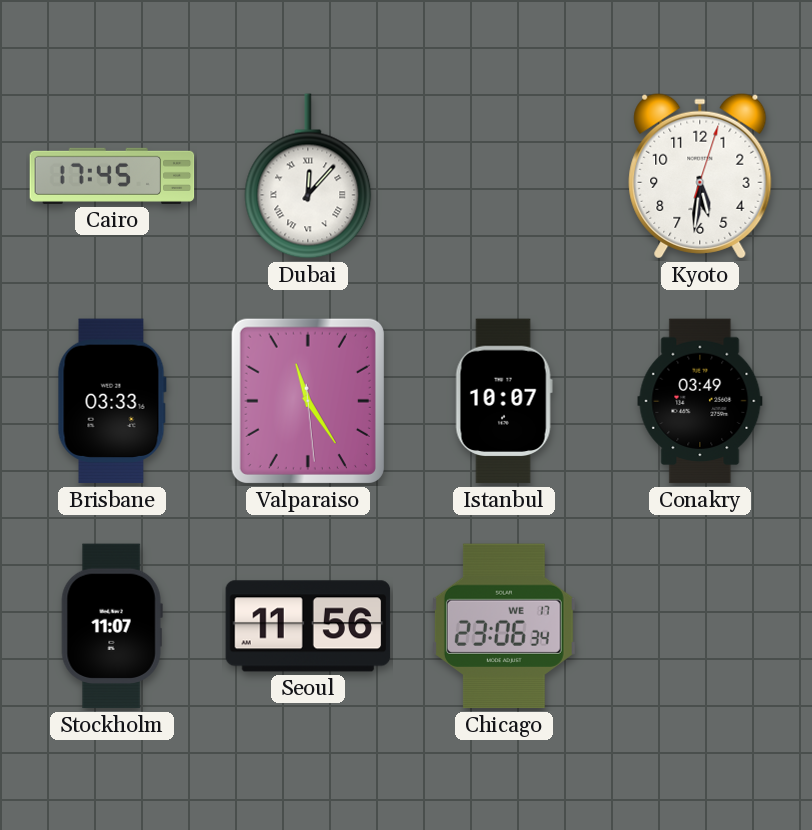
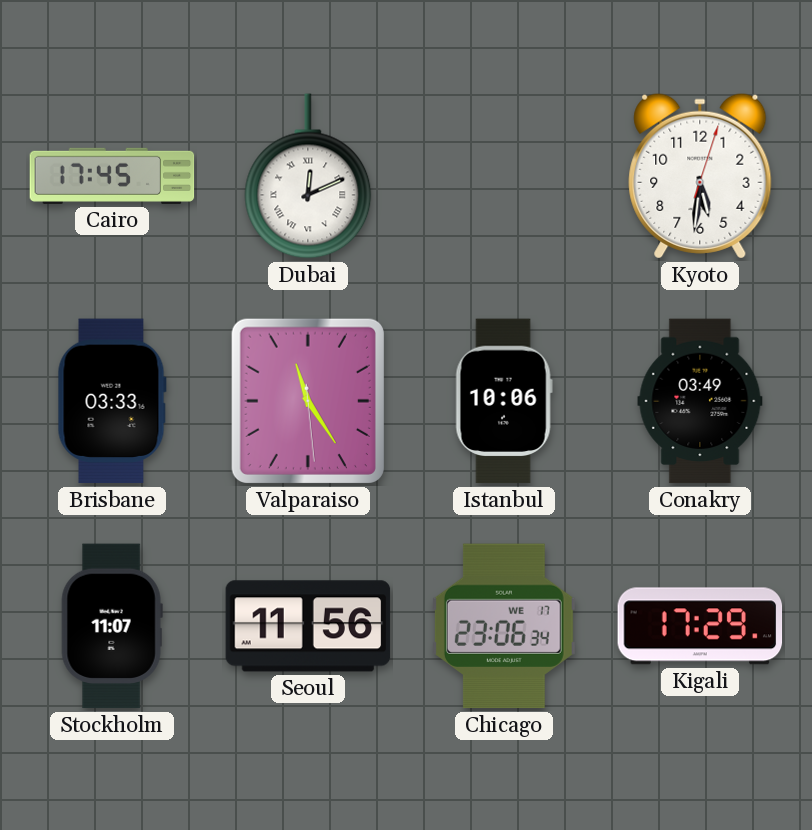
Dubai: 12:07 -> 12:11
Istanbul: 10:07 -> 10:06
Kigali: none -> 17:29
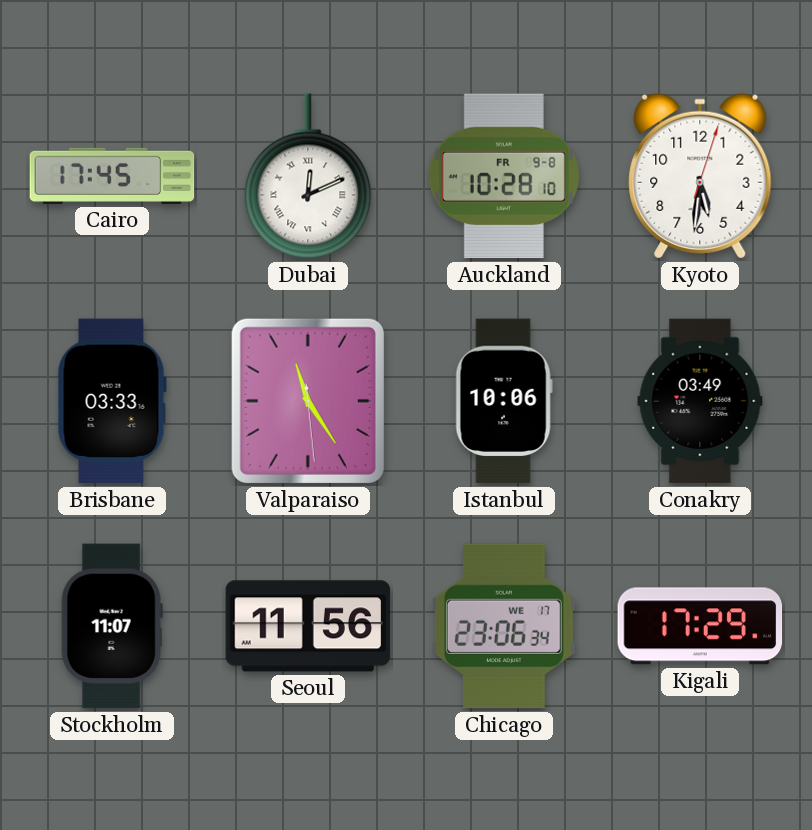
Auckland: none -> 10:28
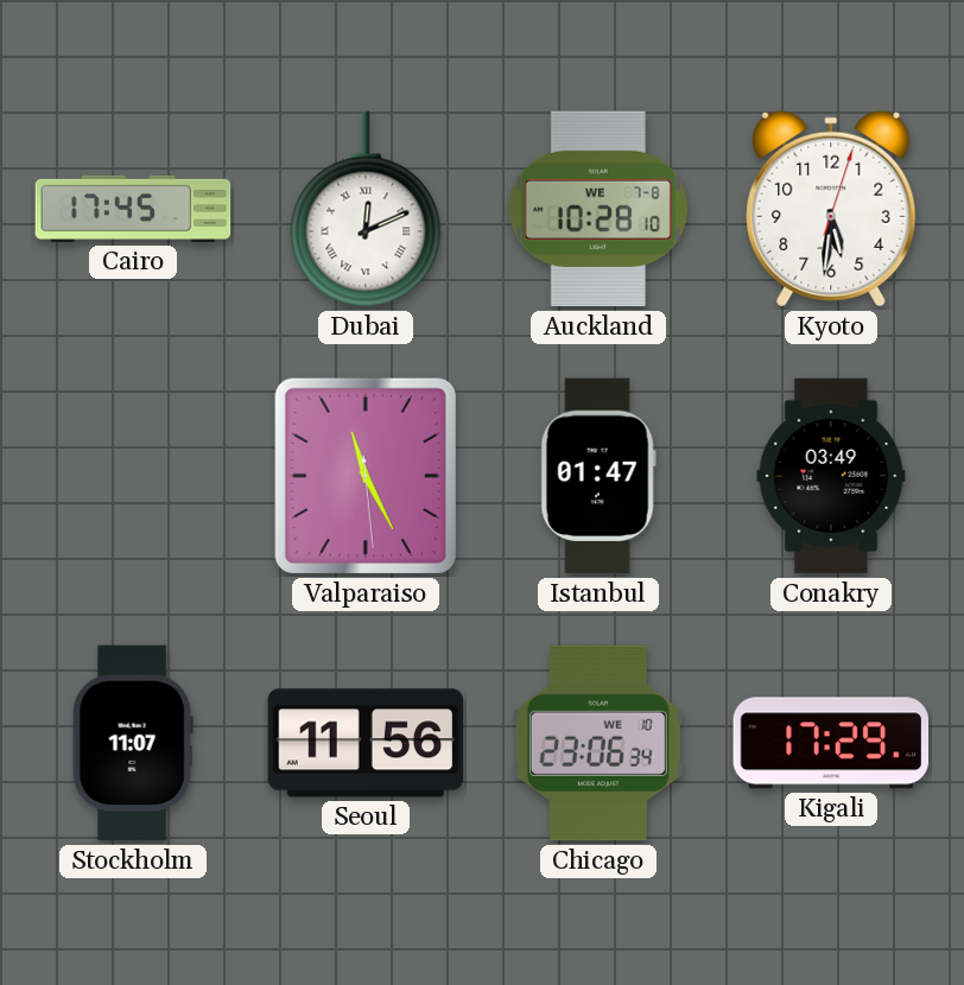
Auckland date: FR 9-8 -> WE 7-8
Brisbane: 03:33 -> none
Valparaiso: 11:24 -> 11:25
Istanbul: 10:06 -> 01:47
Chicago date: WE 17 -> WE 10
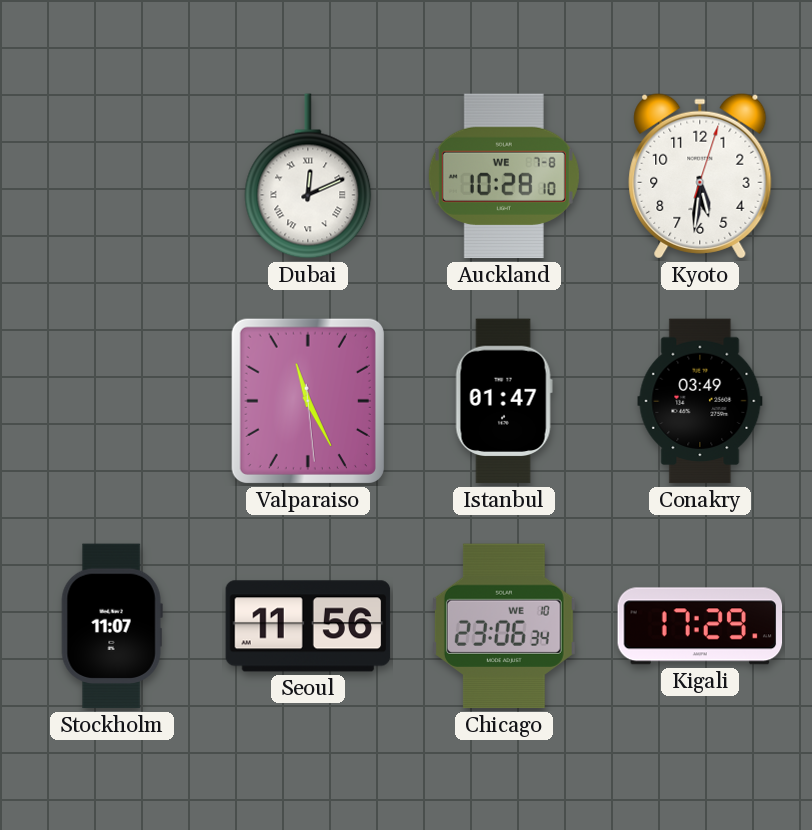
Cairo: 17:45 -> none
